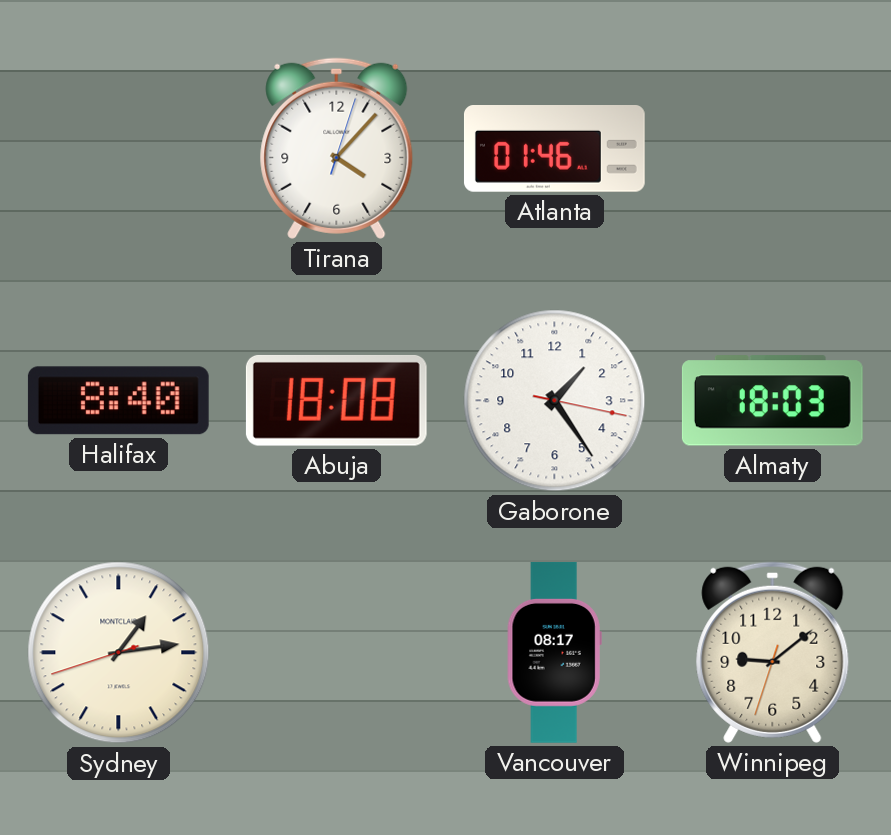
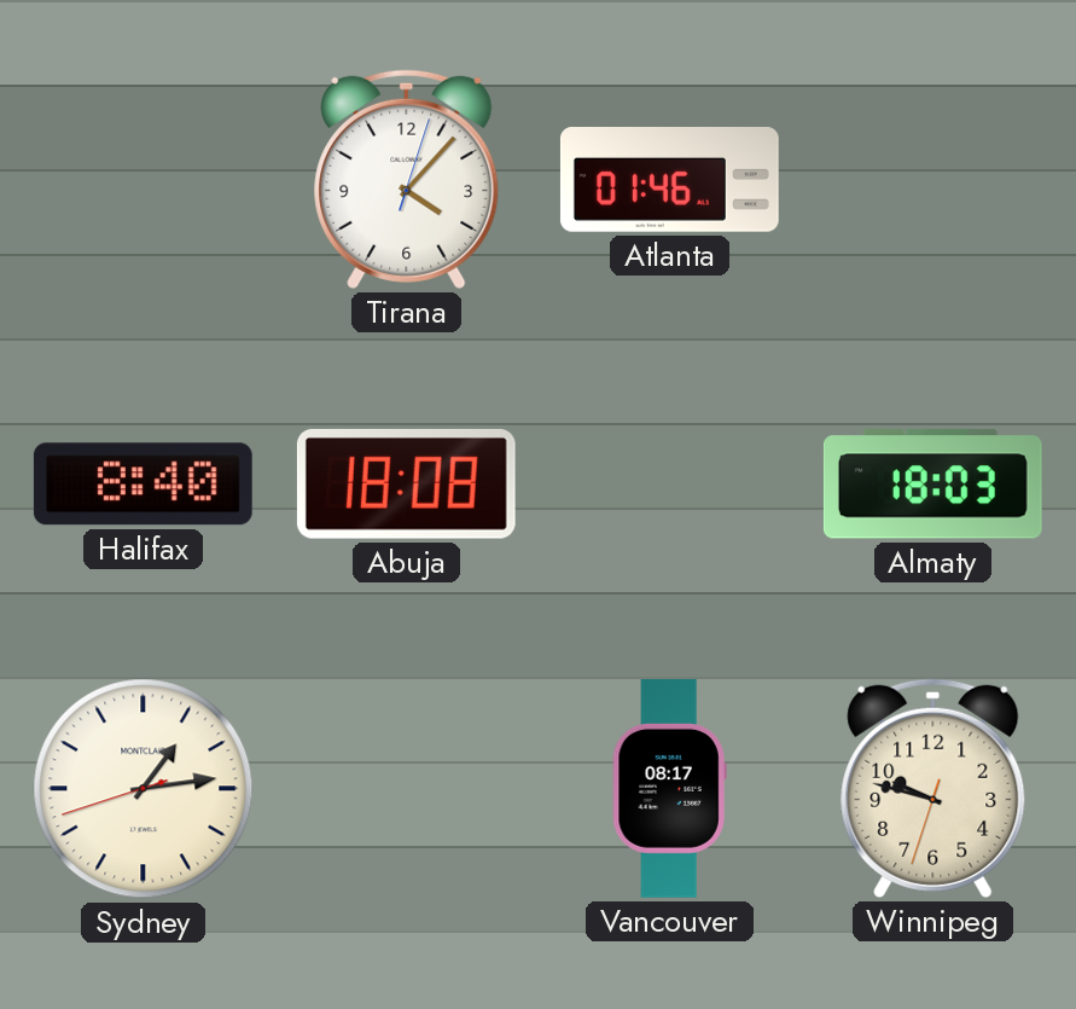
Gaborone: 1:24 -> none
Winnipeg: 9:08 -> 9:47
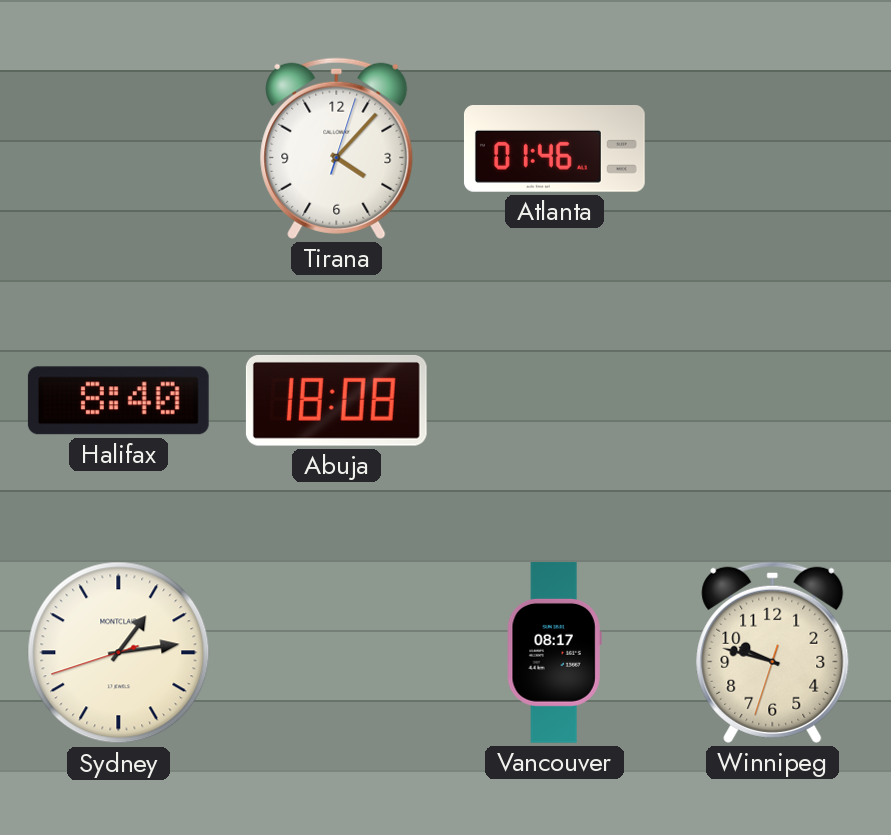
Almaty: 18:03 -> none
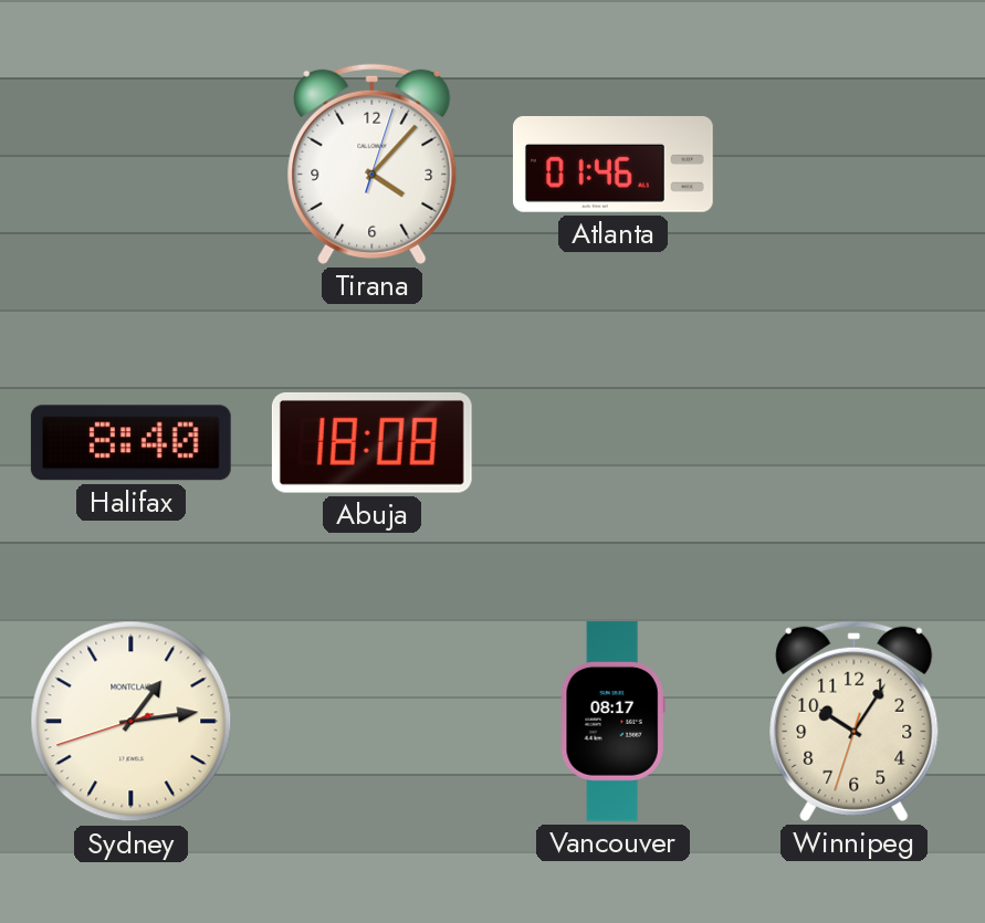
Winnipeg: 9:47 -> 10:05
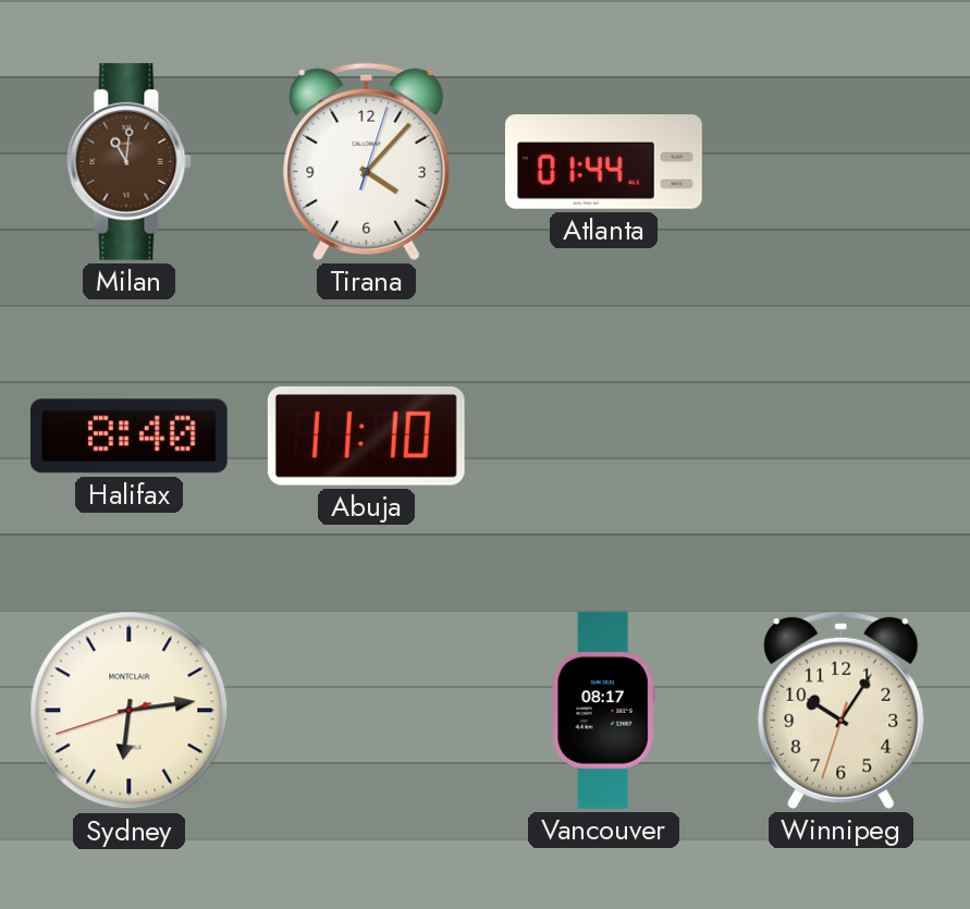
Milan: none -> 11:01
Atlanta: 01:46 -> 01:44
Abuja: 18:08 -> 11:10
Sydney: 1:13 -> 6:13
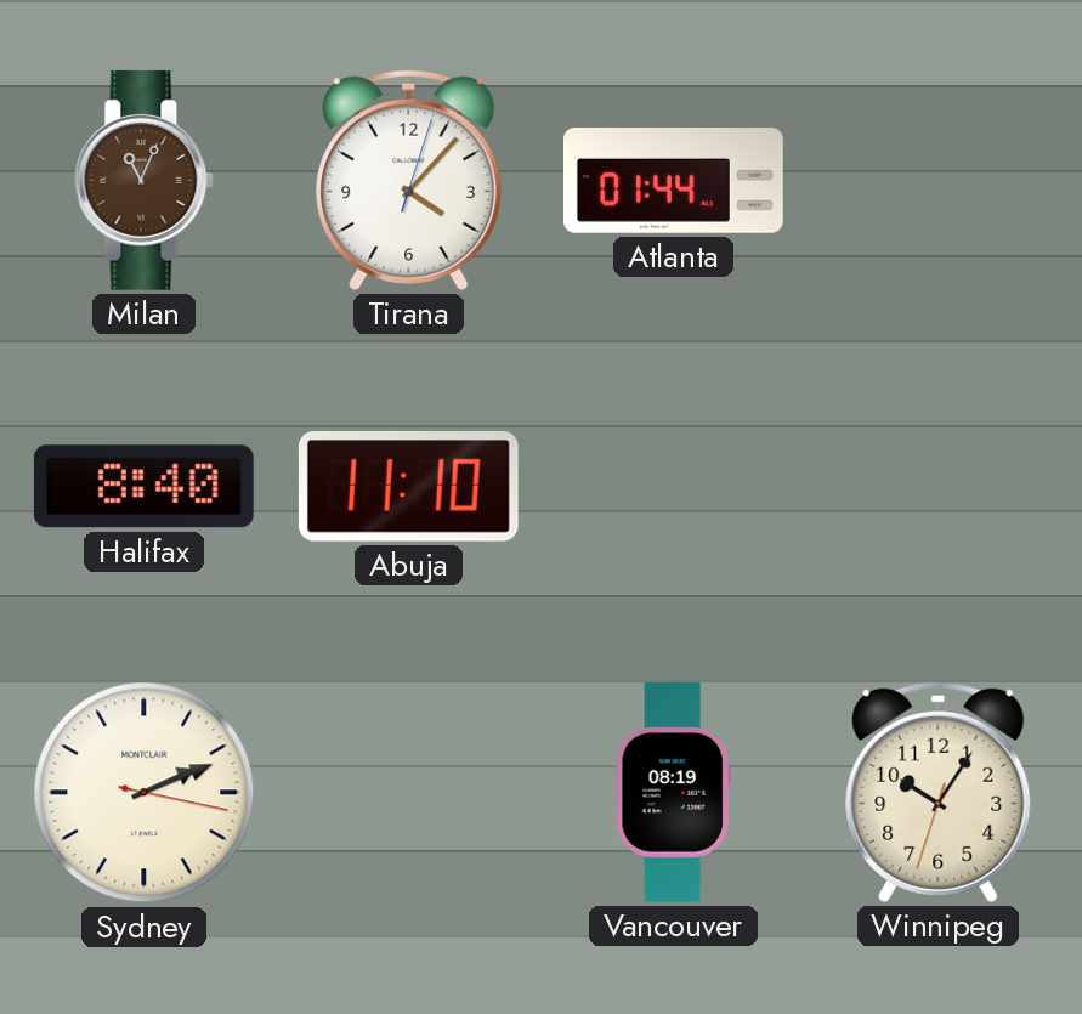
Milan: 11:01 -> 11:04
Sydney: 6:13 -> 2:11
Vancouver: 08:17 -> 08:19
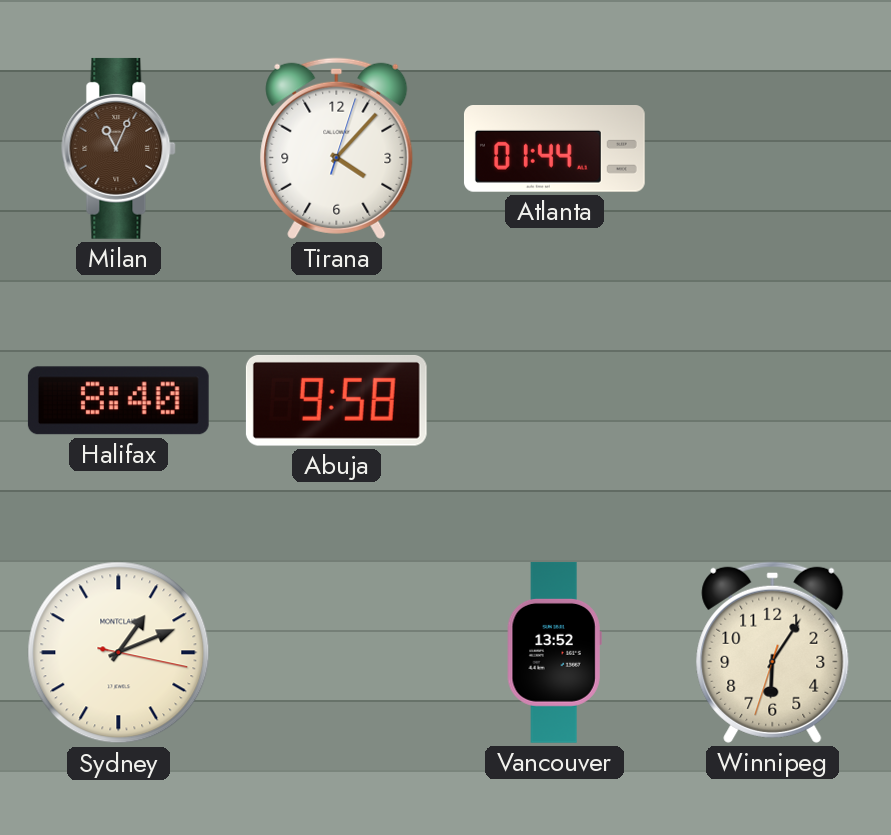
Abuja: 11:10 -> 9:58
Sydney: 2:11 -> 1:11
Vancouver: 08:19 -> 13:52
Winnipeg: 10:05 -> 6:05
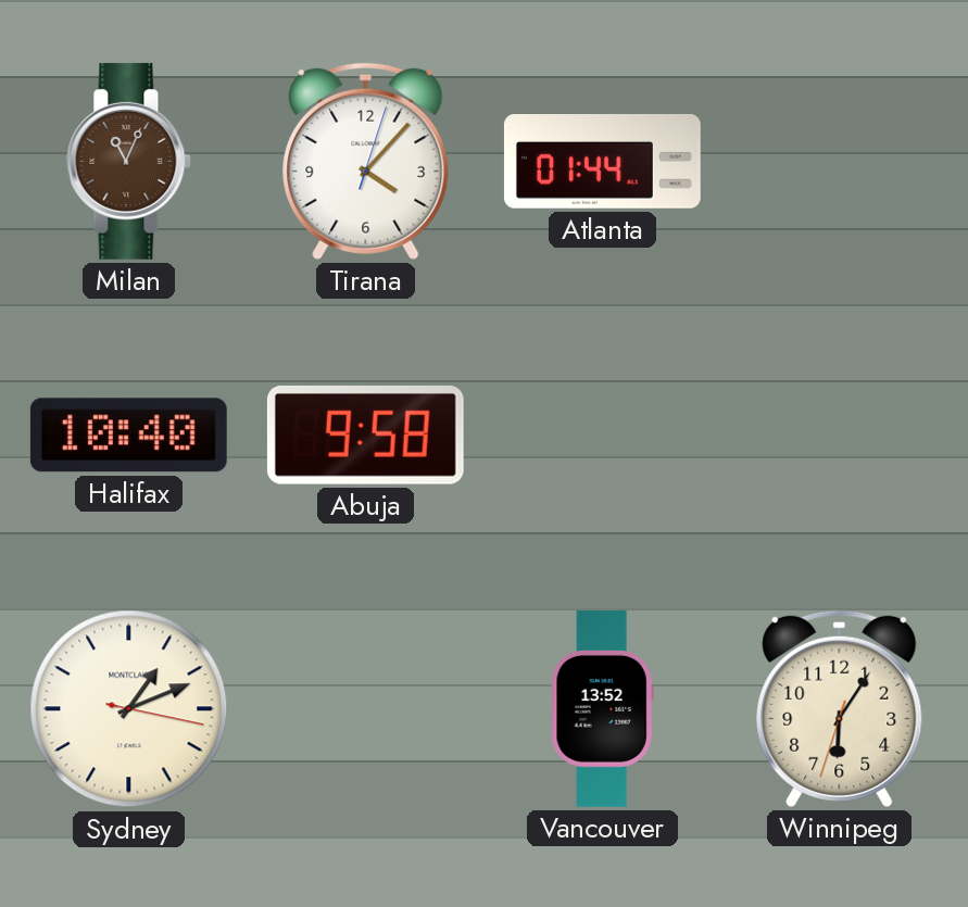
Halifax: 8:40 -> 10:40
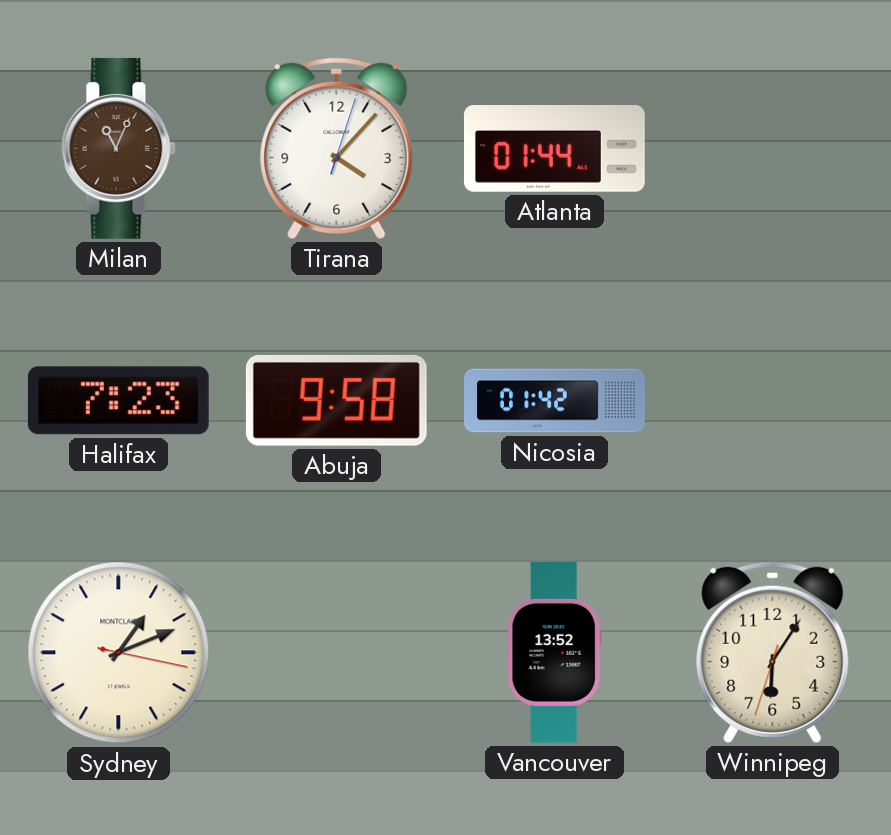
Halifax: 10:40 -> 7:23
Nicosia: none -> 01:42
